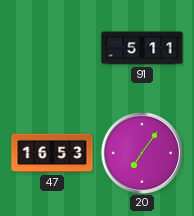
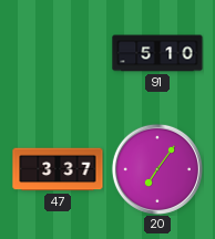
91: 5:11 -> 5:10
47: 16:53 -> 3:37
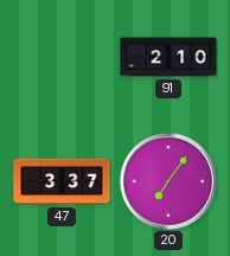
91: 5:10 -> 2:10
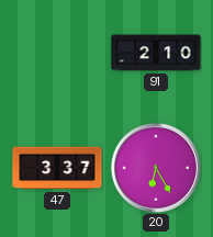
20: 7:06 -> 6:25
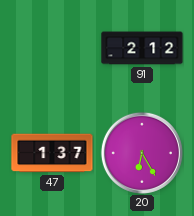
91: 2:10 -> 2:12
47: 3:37 -> 1:37
